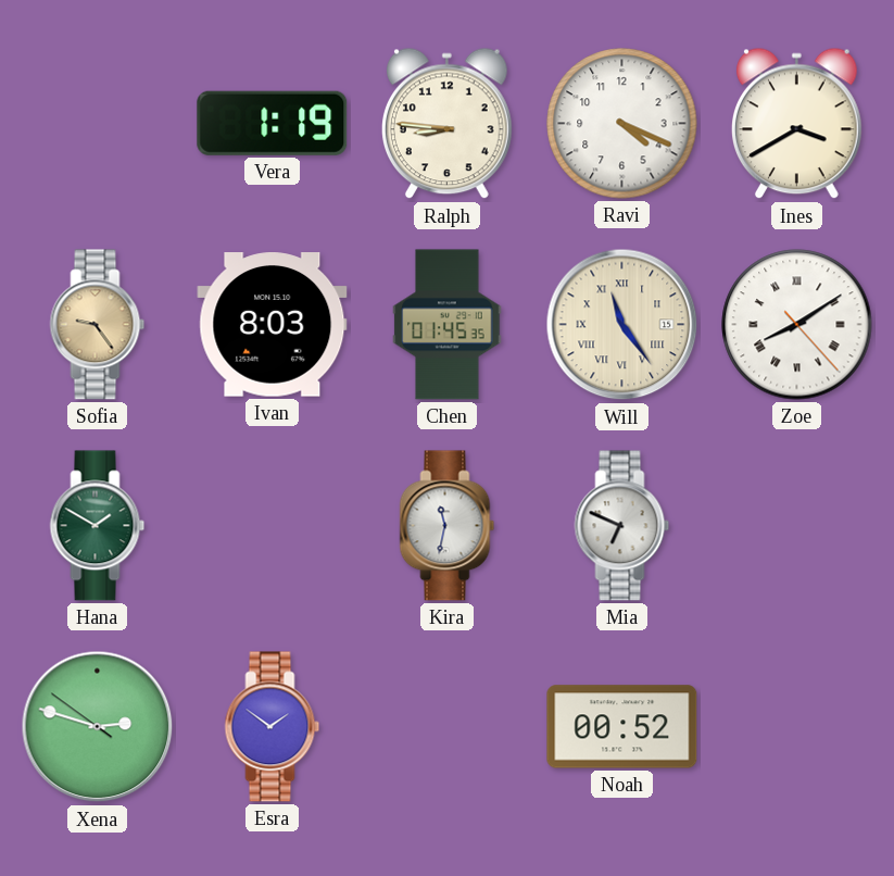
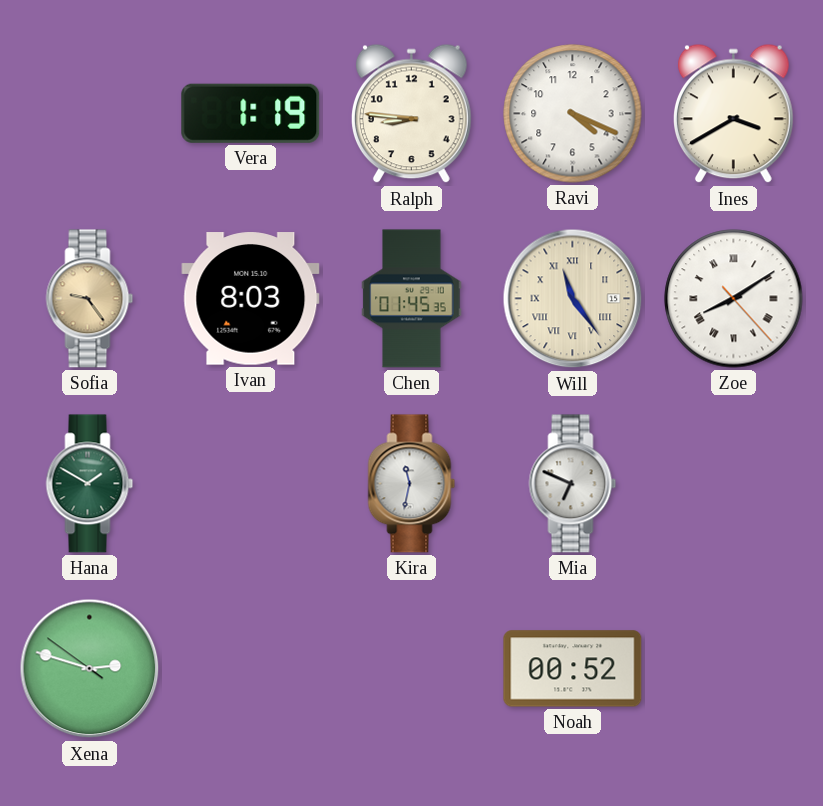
Esra: 1:51 -> none
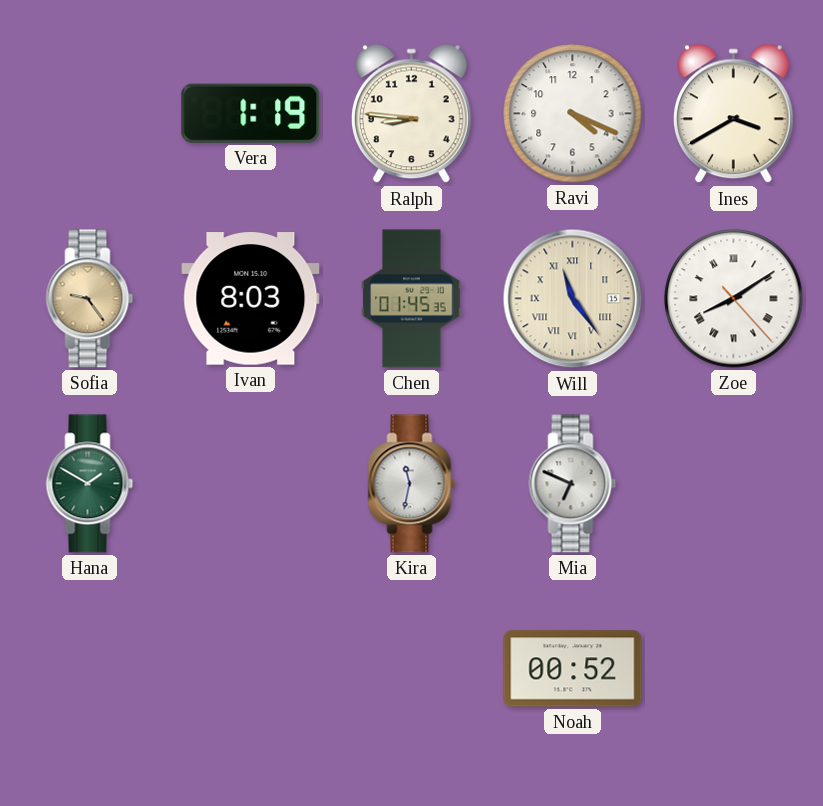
Xena: 2:47 -> none
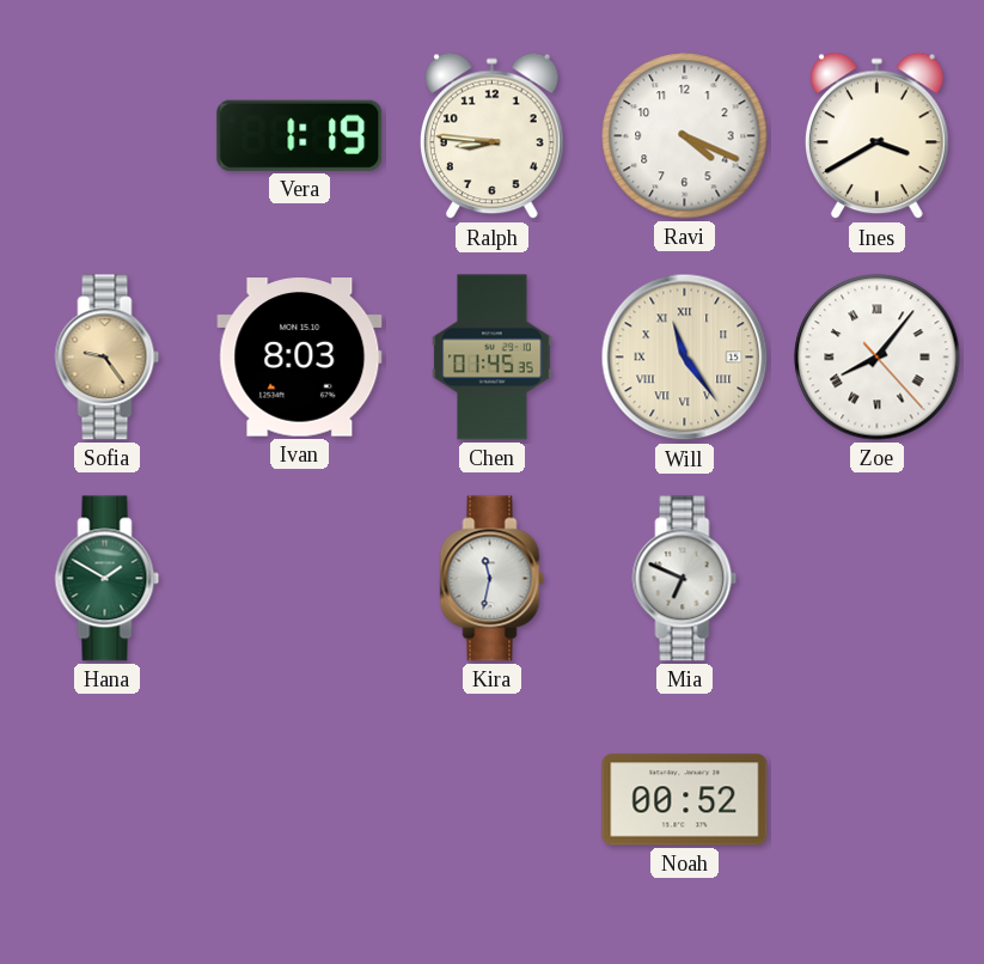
Zoe: 8:09 -> 8:06
